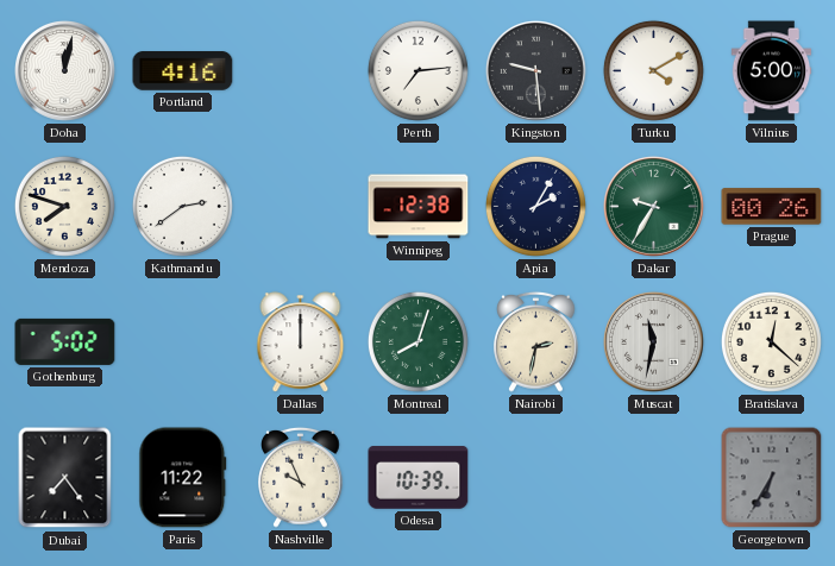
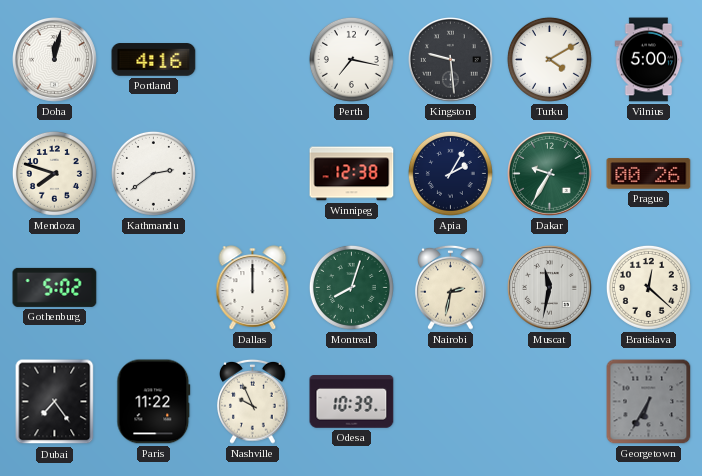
Perth: 7:14 -> 7:17
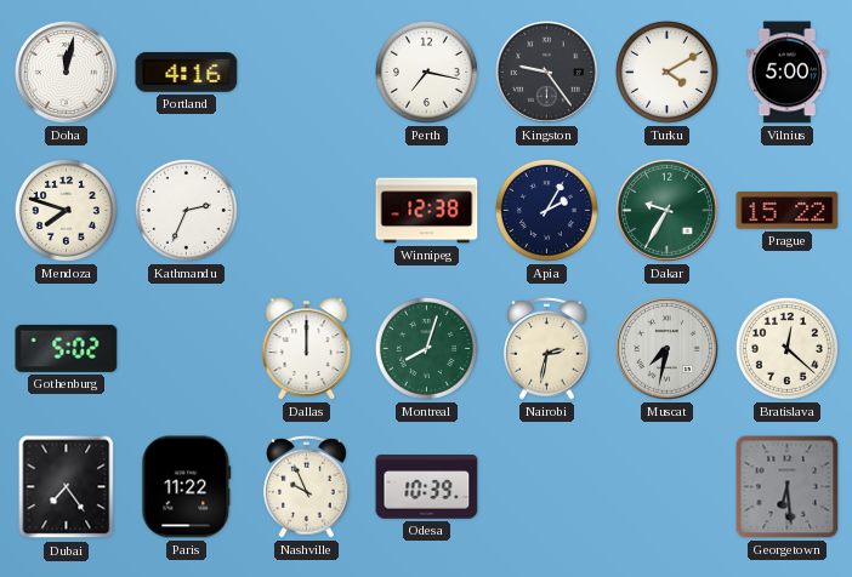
Kingston: 9:29 -> 9:24
Kathmandu: 2:39 -> 2:34
Prague: 00:26 -> 15:22
Muscat: 11:32 -> 7:32
Georgetown: 6:35 -> 6:29
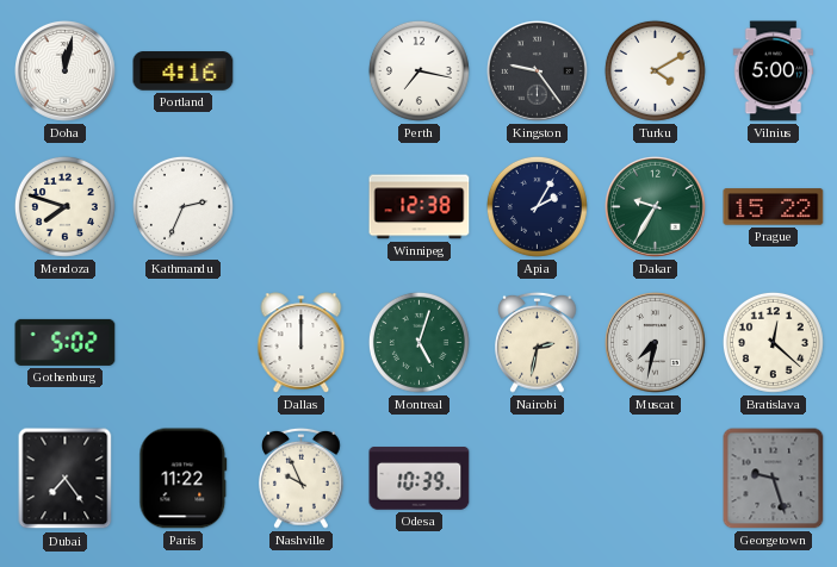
Montreal: 8:03 -> 5:03
Georgetown: 6:29 -> 9:27
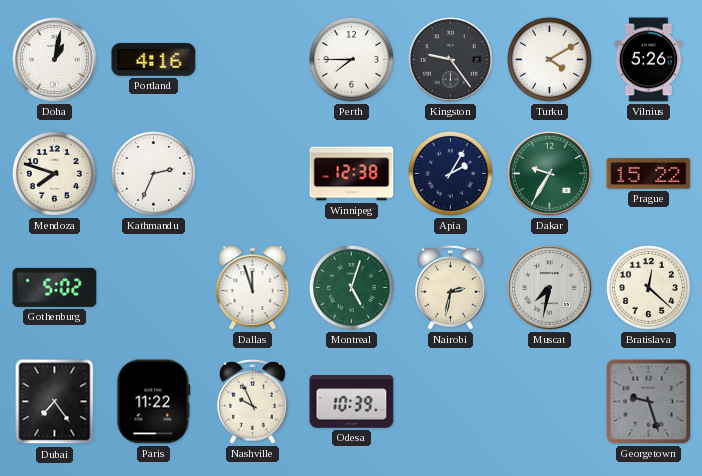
Doha: 12:02 -> 1:02
Perth: 7:17 -> 7:45
Vilnius: 5:00 -> 5:26
Dallas: 12:00 -> 11:57
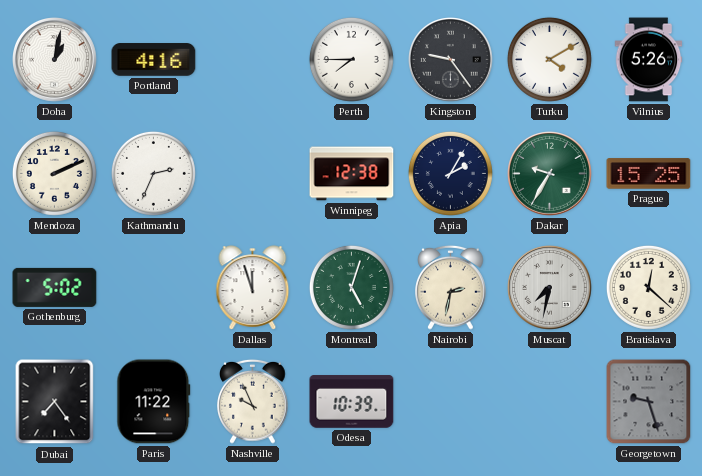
Mendoza: 7:48 -> 2:11
Prague: 15:22 -> 15:25
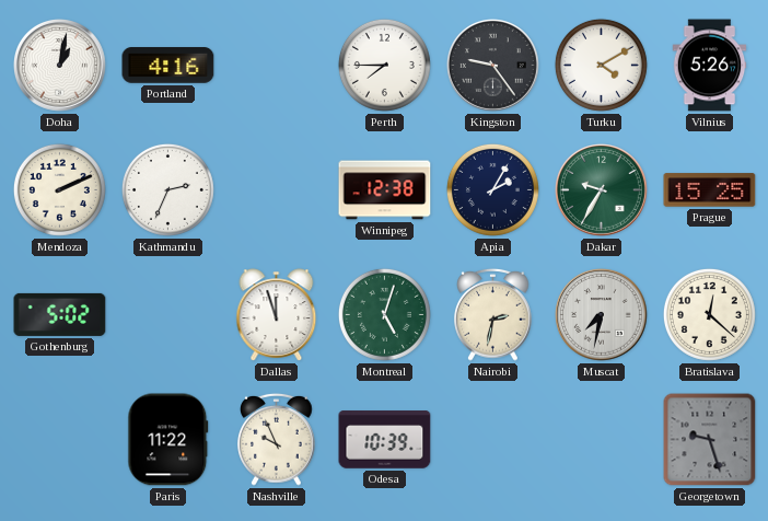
Dubai: 7:24 -> none
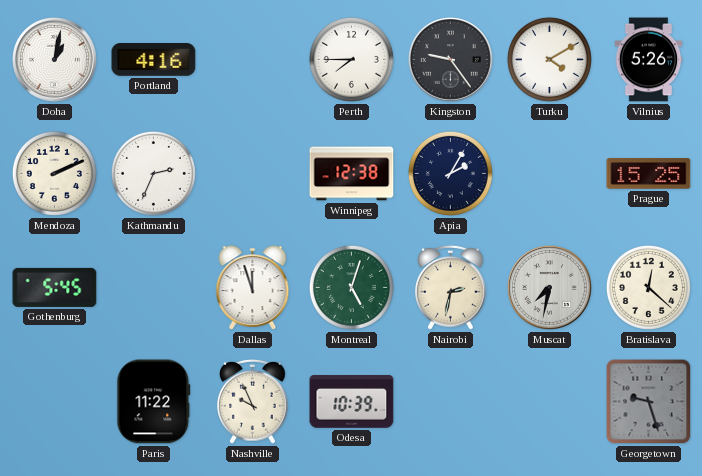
Dakar: 9:35 -> none
Gothenburg: 5:02 -> 5:45
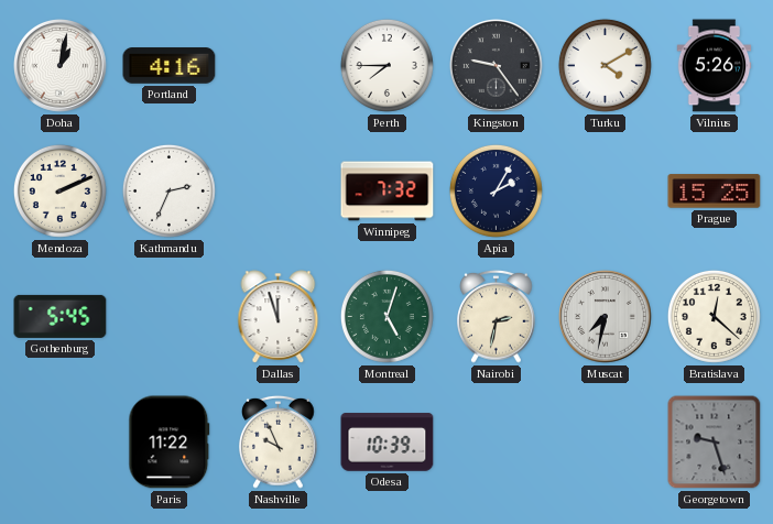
Winnipeg: 12:38 -> 7:32
